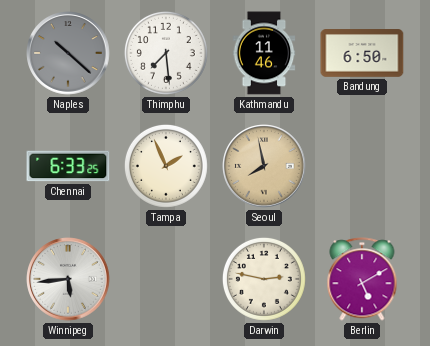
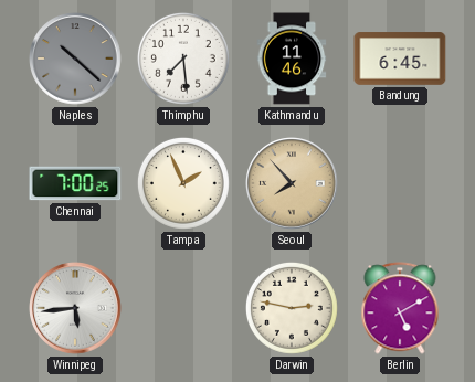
Bandung: 6:50 -> 6:45
Chennai: 6:33 -> 7:00
Seoul: 7:58 -> 7:53
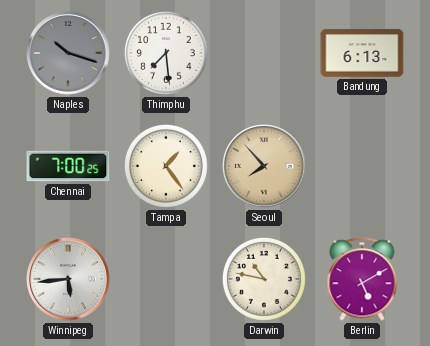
Naples: 10:22 -> 10:18
Kathmandu: 11:46 -> none
Bandung: 6:45 -> 6:13
Tampa: 1:56 -> 1:24
Darwin: 2:47 -> 10:47
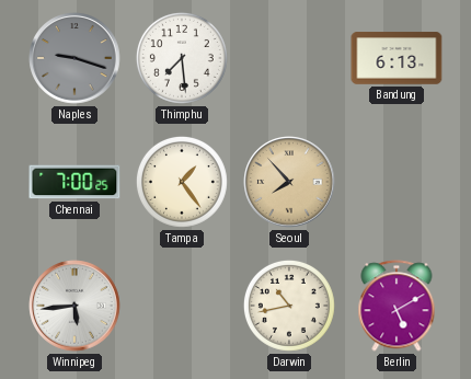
Naples: 10:18 -> 9:18
Darwin: 10:47 -> 10:43
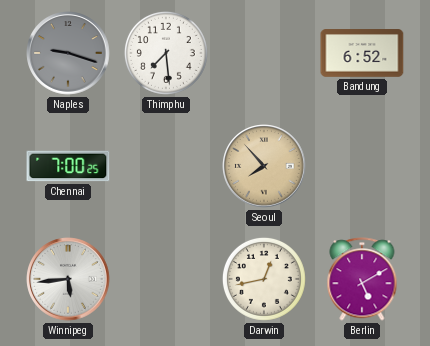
Bandung: 6:13 -> 6:52
Tampa: 1:24 -> none
Darwin: 10:43 -> 12:43
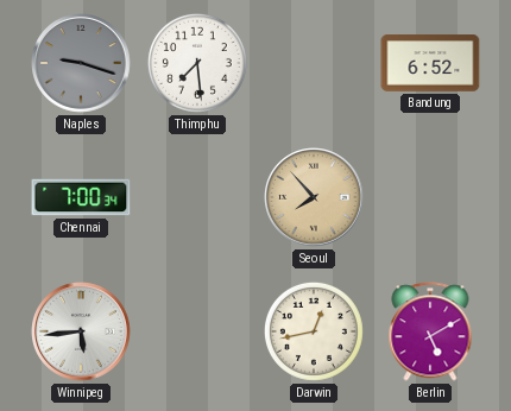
Chennai: 7:00:25 -> 7:00:34
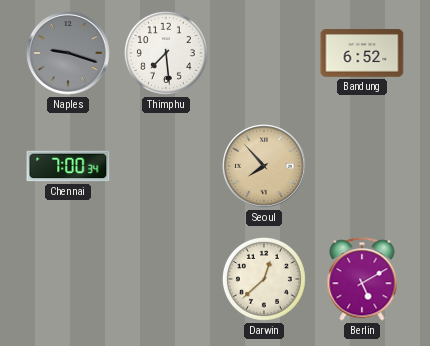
Winnipeg: 5:44 -> none
Darwin: 12:43 -> 12:38
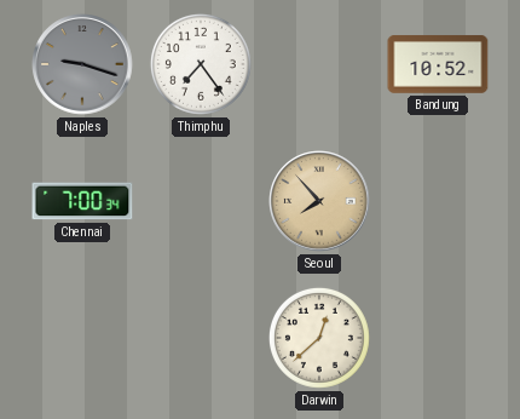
Thimphu: 7:29 -> 7:24
Bandung: 6:52 -> 10:52
Berlin: 5:10 -> none
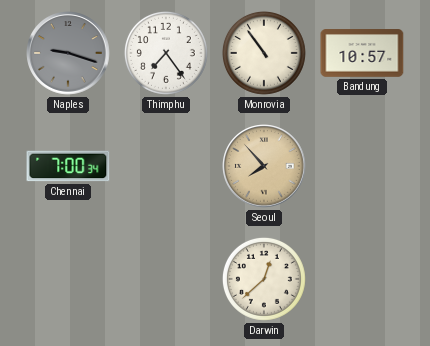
Monrovia: none -> 10:54
Bandung: 10:52 -> 10:57
